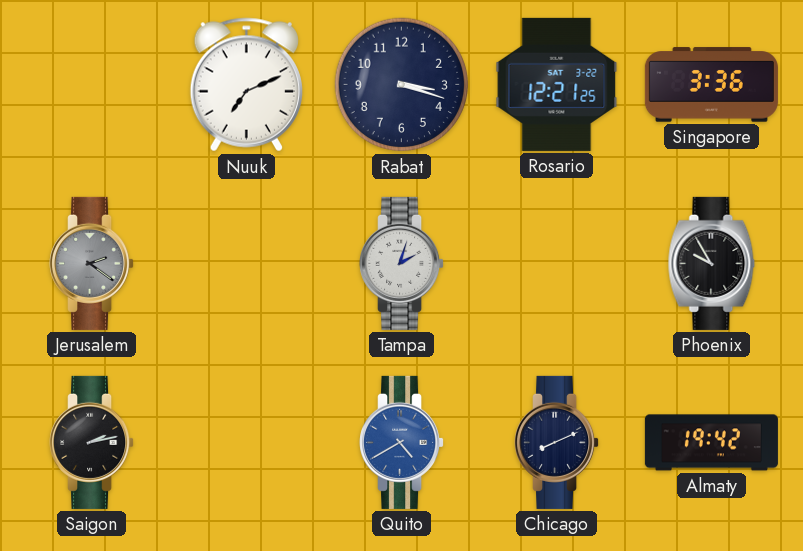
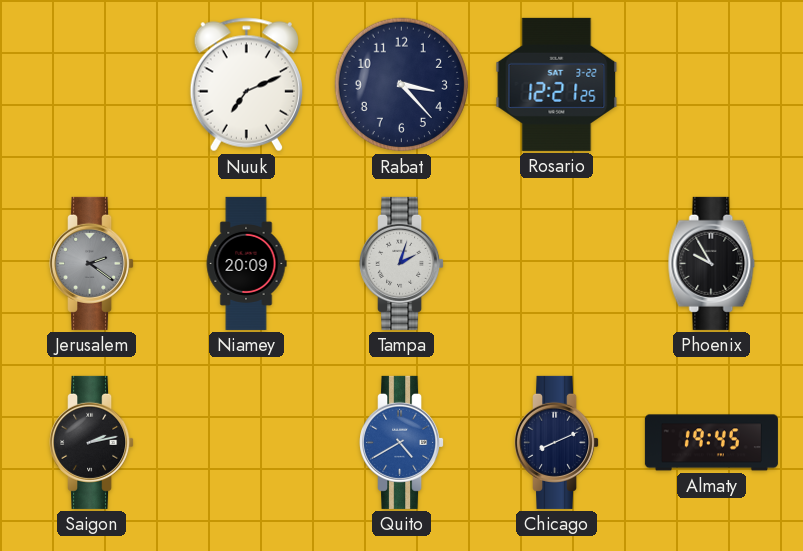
Rabat: 3:18 -> 3:23
Singapore: 3:36 -> none
Niamey: none -> 20:09
Almaty: 19:42 -> 19:45
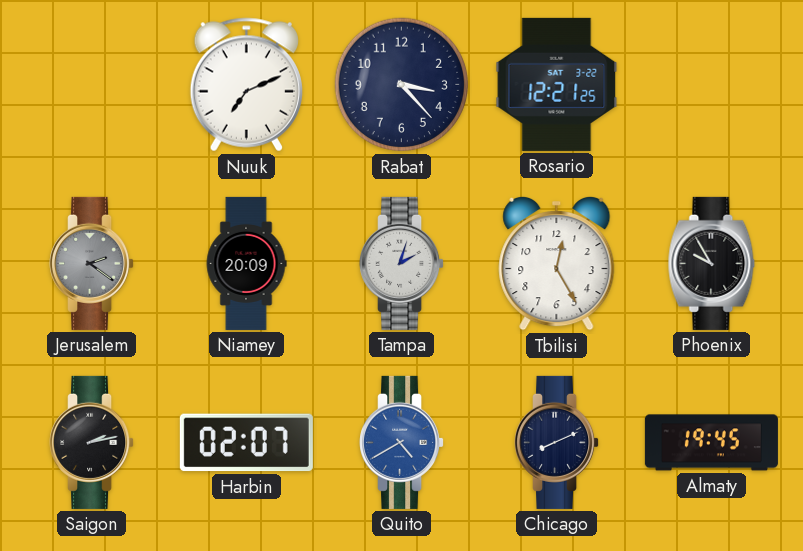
Tbilisi: none -> 12:25
Harbin: none -> 02:07
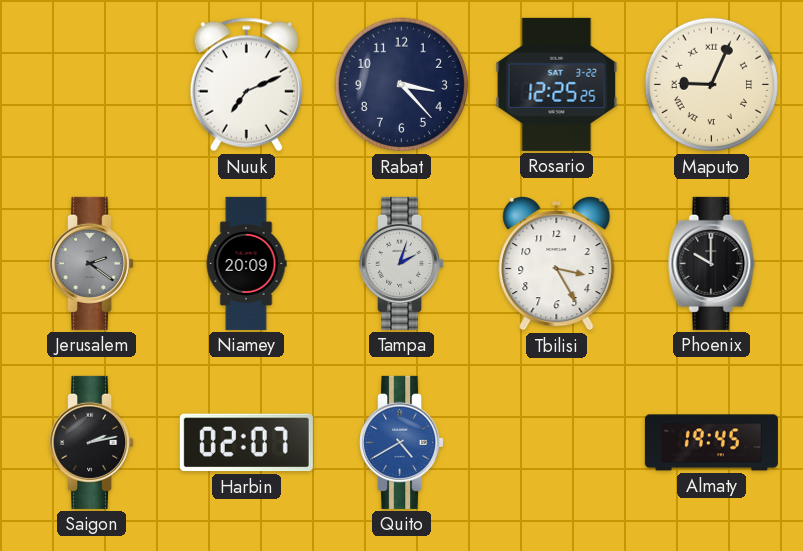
Rosario: 12:21 -> 12:25
Maputo: none -> 9:04
Tbilisi: 12:25 -> 3:25
Phoenix: 9:55 -> 10:00
Chicago: 8:11 -> none
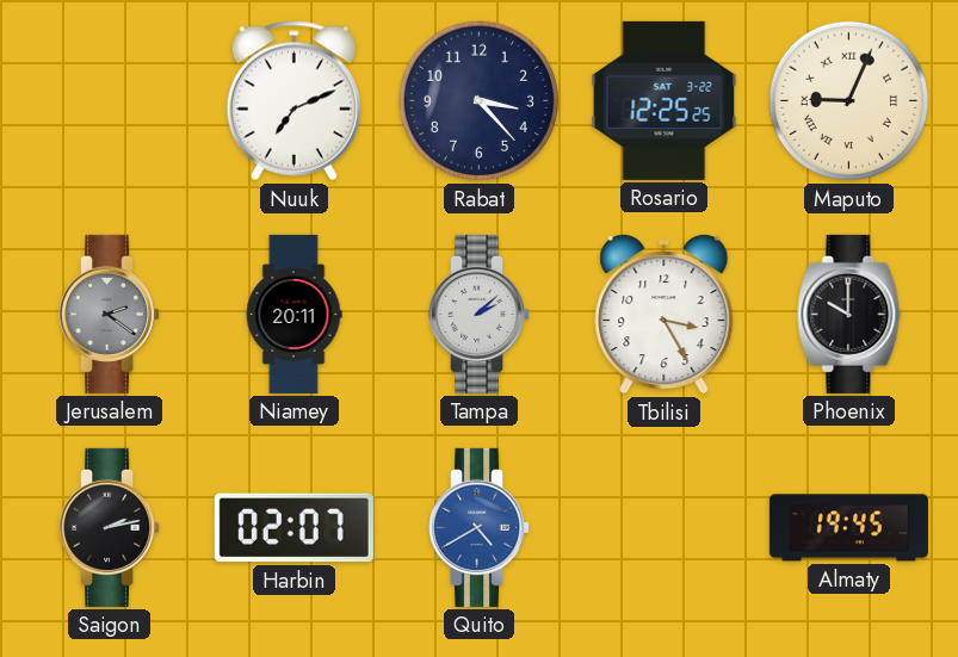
Niamey: 20:09 -> 20:11
Tampa: 2:03 -> 2:08
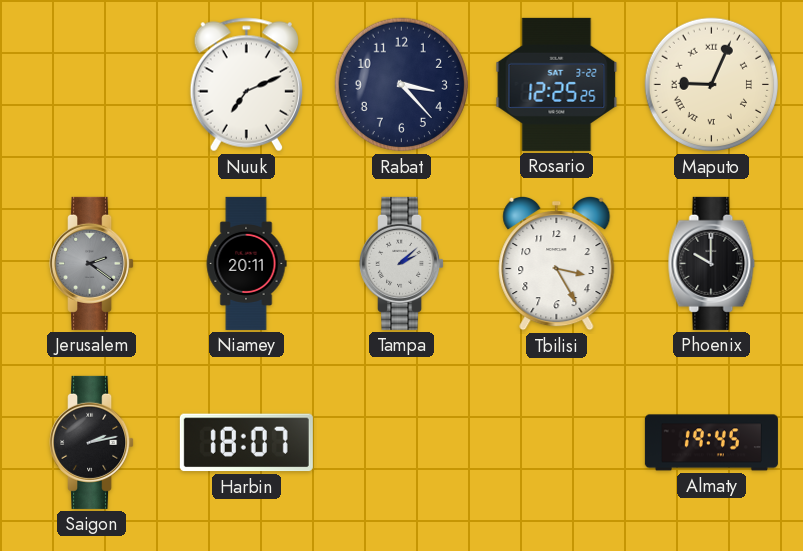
Harbin: 02:07 -> 18:07
Quito: 4:40 -> none
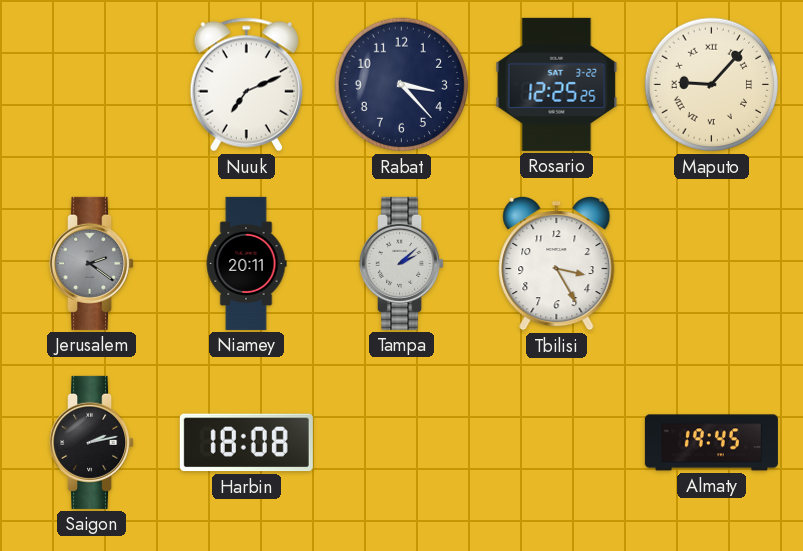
Maputo: 9:04 -> 9:07
Phoenix: 10:00 -> none
Harbin: 18:07 -> 18:08
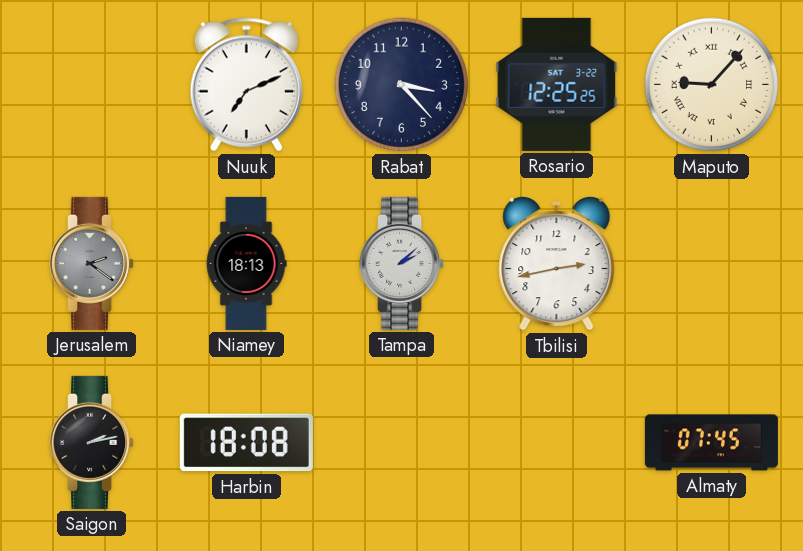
Niamey: 20:11 -> 18:13
Tbilisi: 3:25 -> 2:43
Almaty: 19:45 -> 07:45
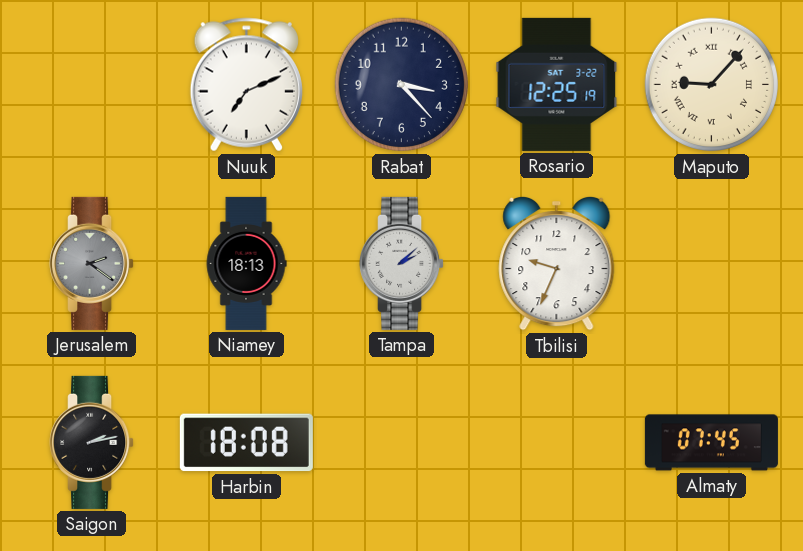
Rosario: 12:25:25 -> 12:25:19
Tbilisi: 2:43 -> 9:34
